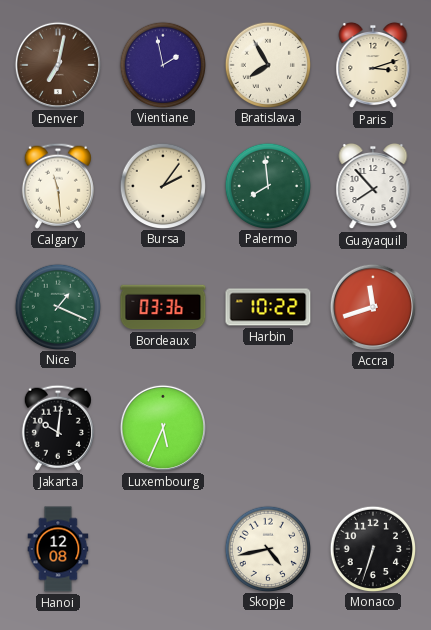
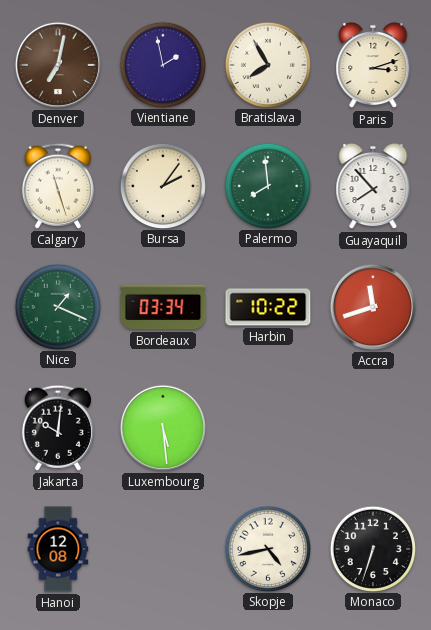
Calgary: 11:29 -> 11:27
Bordeaux: 03:36 -> 03:34
Luxembourg: 5:34 -> 5:29
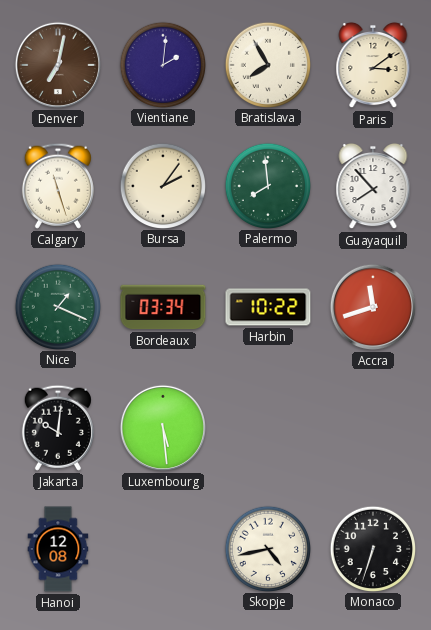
Vientiane: 1:58 -> 2:01
Paris: 3:12 -> 3:09
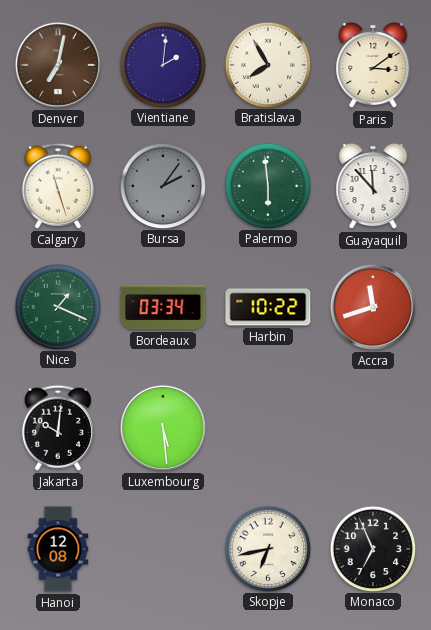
Bursa dial: cream -> grey
Palermo: 7:59 -> 5:59
Guayaquil: 7:53 -> 11:53
Skopje: 4:43 -> 6:43
Monaco: 6:33 -> 6:56
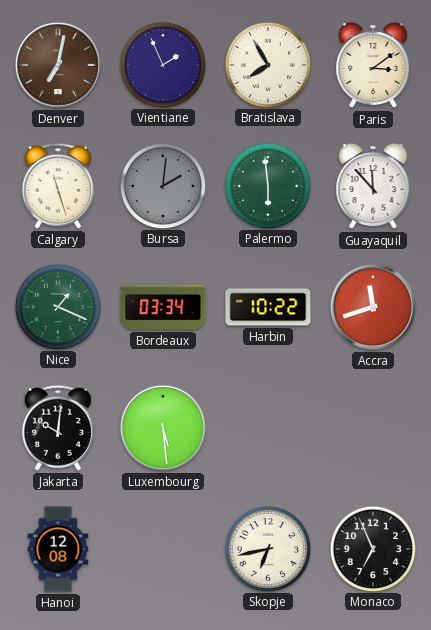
Vientiane: 2:01 -> 1:56
Bursa: 2:06 -> 2:01
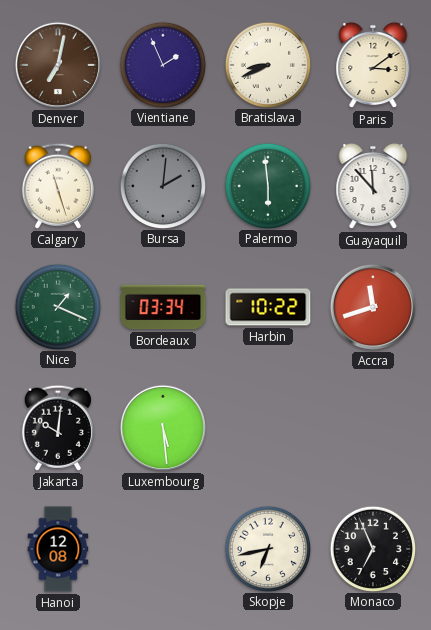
Bratislava: 7:55 -> 8:41
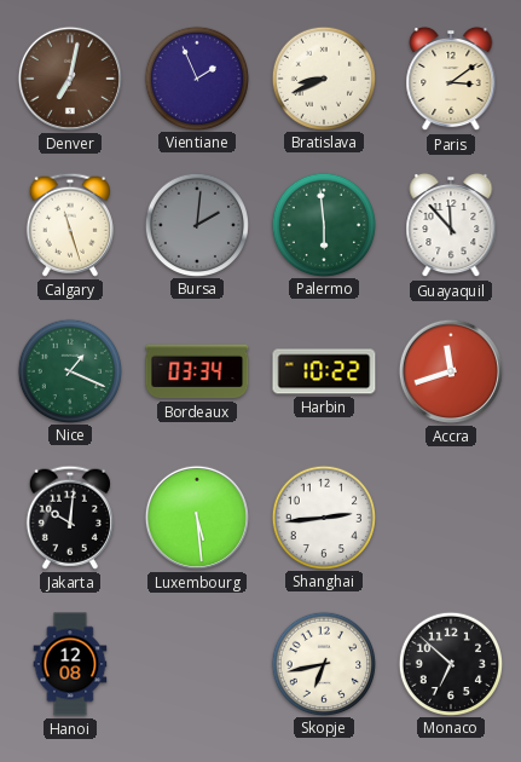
Shanghai: none -> 2:44
Monaco: 6:56 -> 6:52
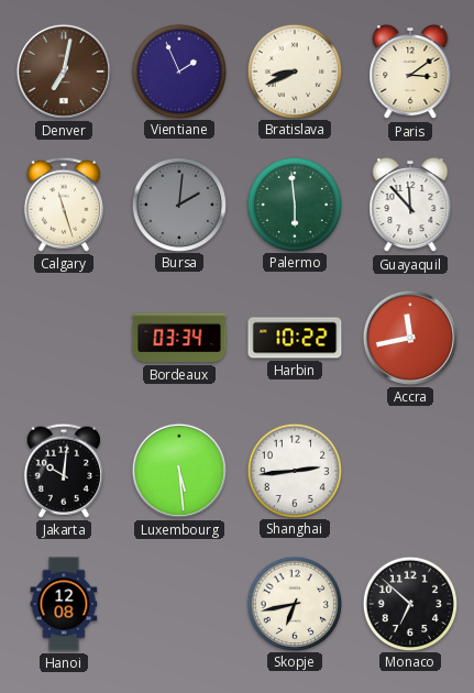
Nice: 1:19 -> none
Accra: 11:42 -> 11:43
